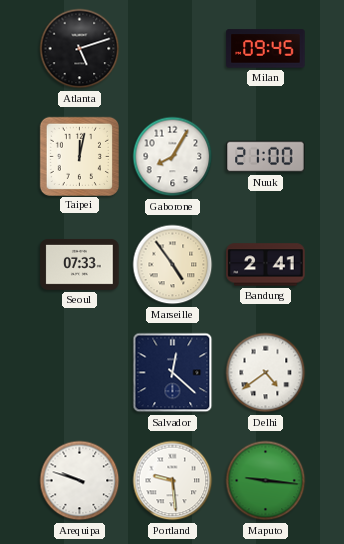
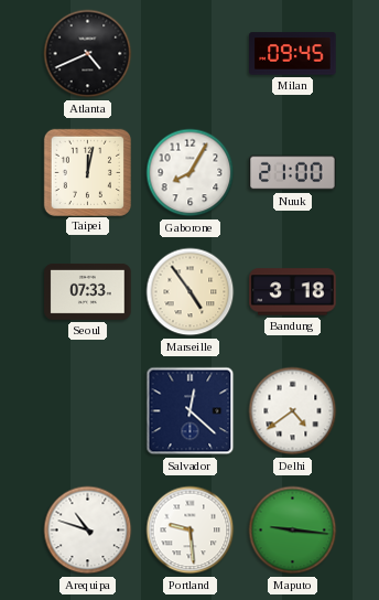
Atlanta: 5:12 -> 4:41
Bandung: 2:41 -> 3:18
Arequipa: 9:48 -> 10:48
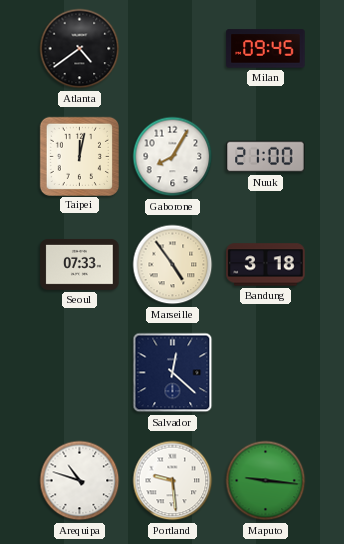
Atlanta: 4:41 -> 4:39
Delhi: 4:39 -> none
